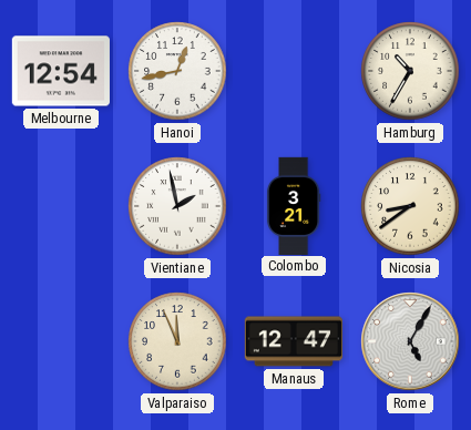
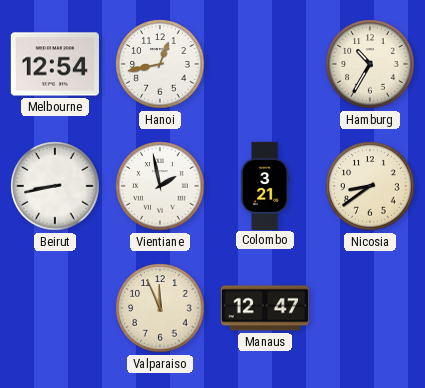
Beirut: none -> 8:43
Rome: 5:05 -> none
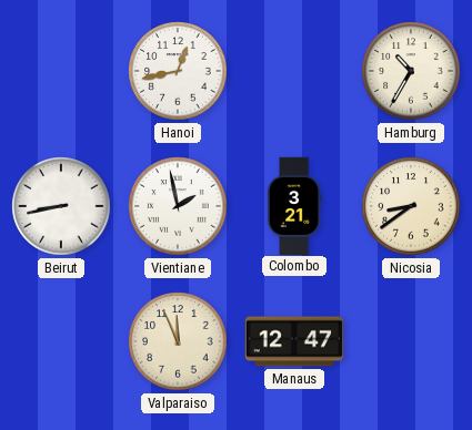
Melbourne: 12:54 -> none
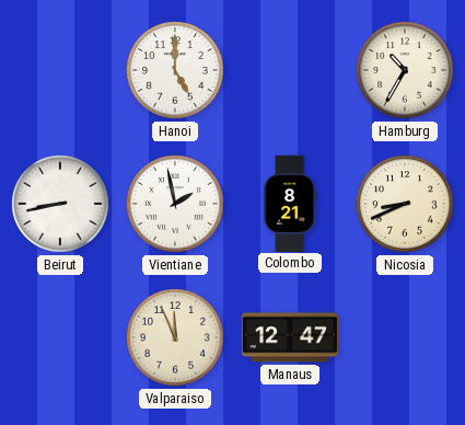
Hanoi: 12:43 -> 5:00
Colombo: 3:21 -> 8:21
Nicosia: 8:39 -> 8:41
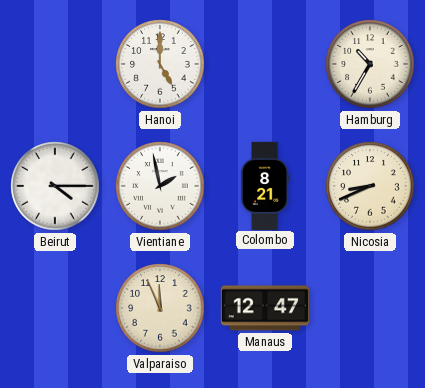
Beirut: 8:43 -> 4:15
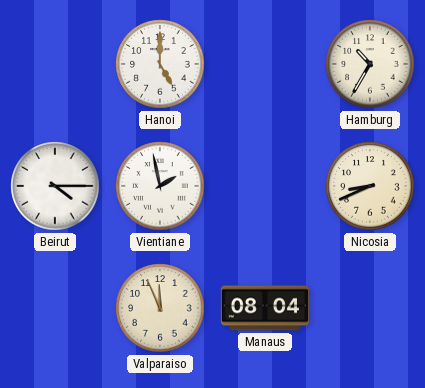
Colombo: 8:21 -> none
Manaus: 12:47 -> 08:04
